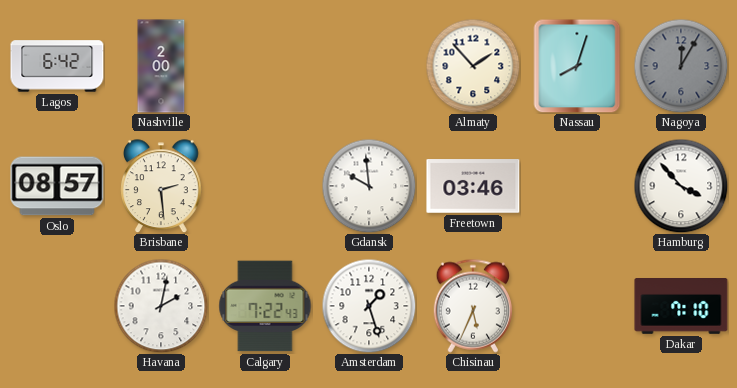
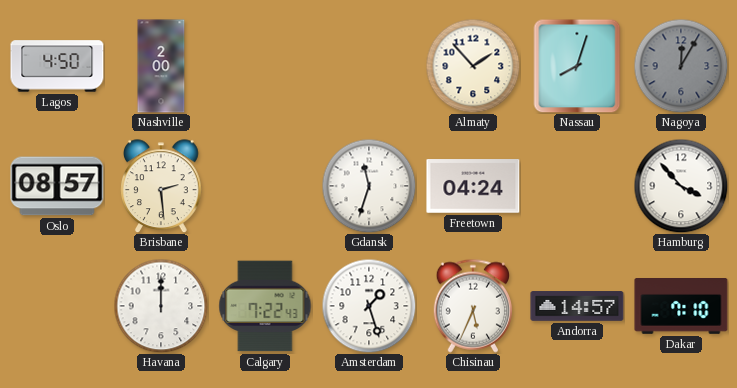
Lagos: 6:42 -> 4:50
Gdansk: 9:59 -> 11:33
Freetown: 03:46 -> 04:24
Havana: 2:02 -> 12:00
Andorra: none -> 14:57
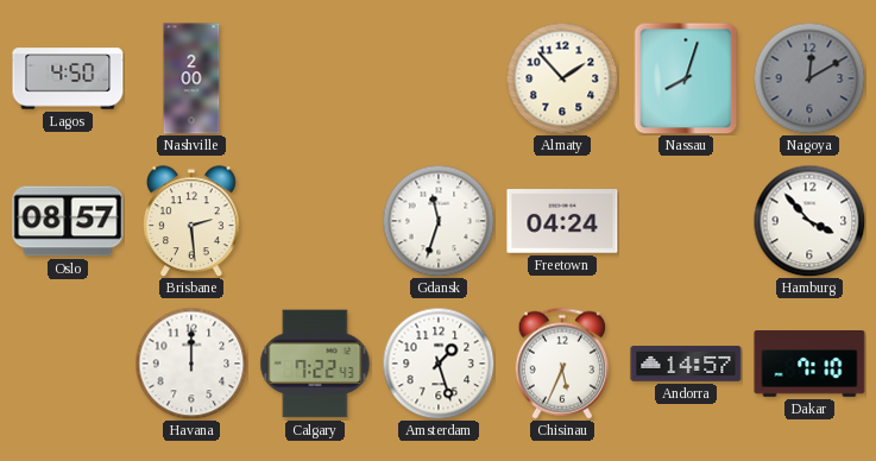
Nagoya: 12:05 -> 12:10
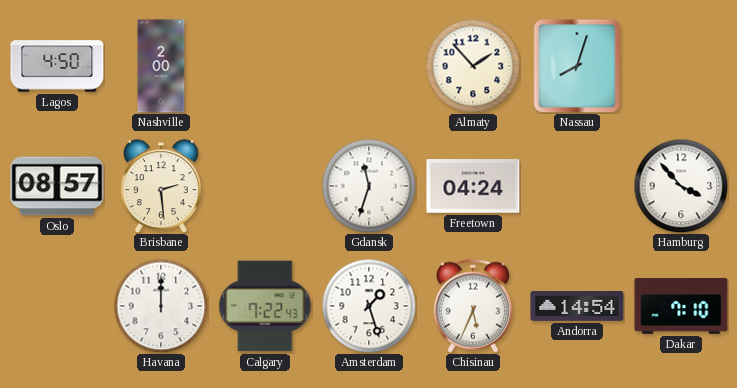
Nagoya: 12:10 -> none
Andorra: 14:57 -> 14:54
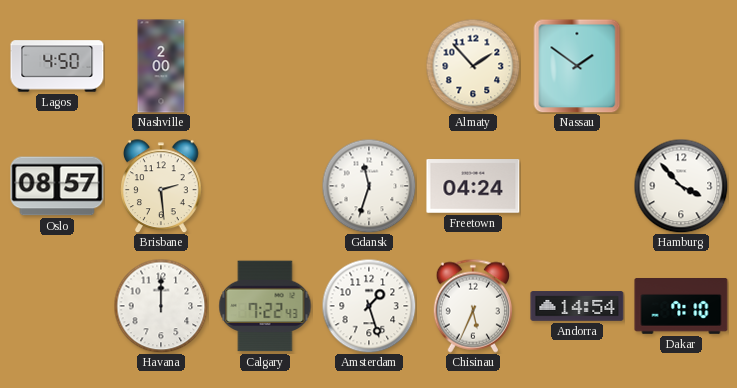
Nassau: 8:03 -> 1:51
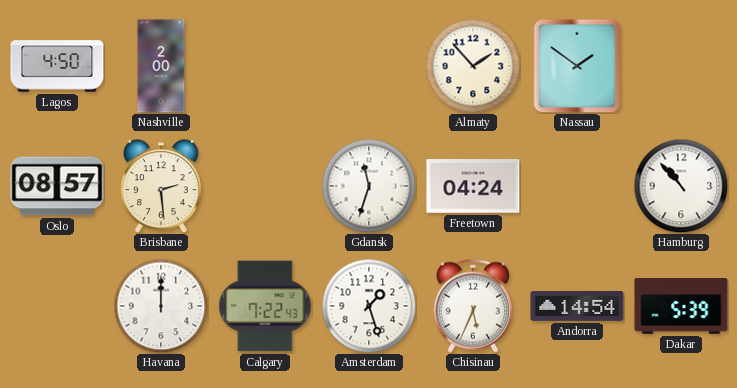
Hamburg: 3:53 -> 10:53
Dakar: 7:10 -> 5:39
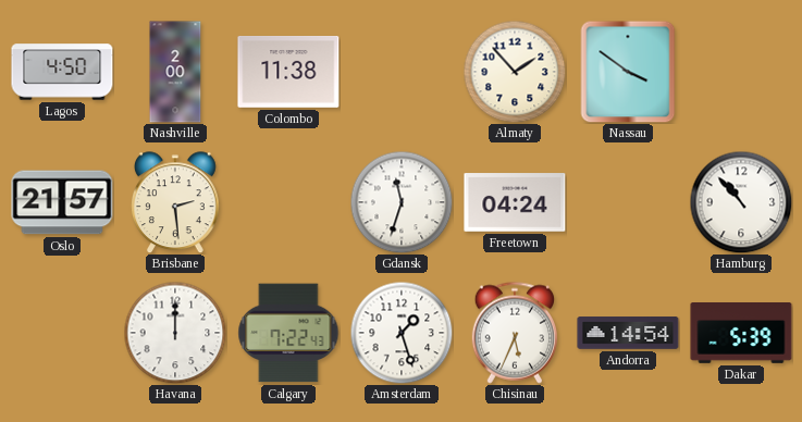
Colombo: none -> 11:38
Nassau: 1:51 -> 3:51
Oslo: 08:57 -> 21:57
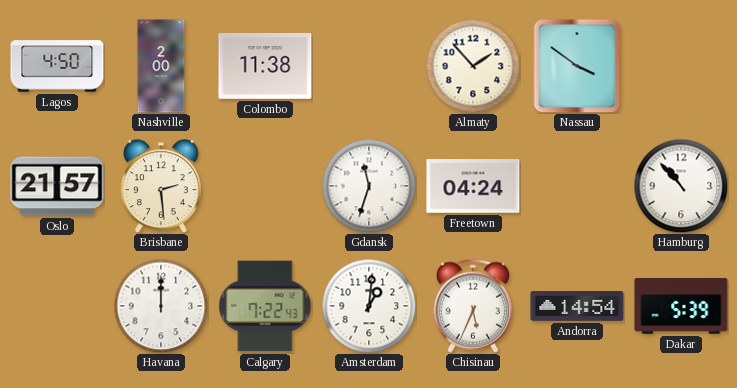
Amsterdam: 1:27 -> 1:01
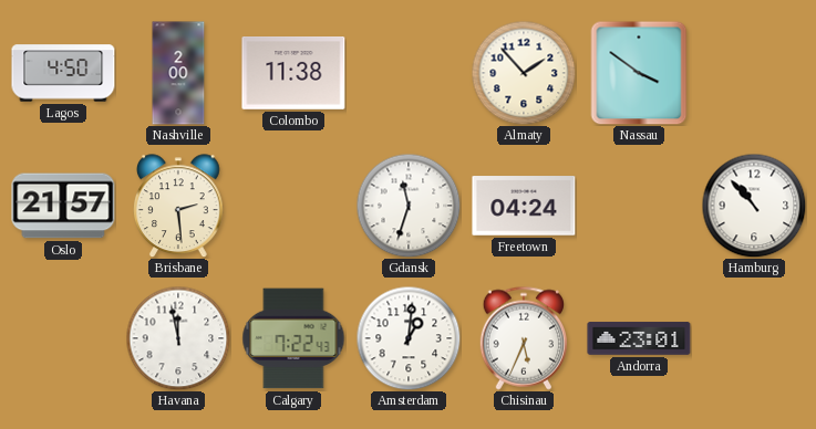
Havana: 12:00 -> 11:58
Andorra: 14:54 -> 23:01
Dakar: 5:39 -> none
